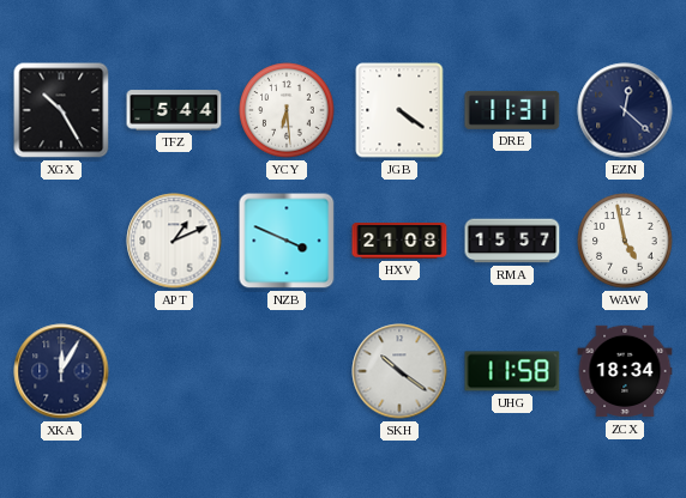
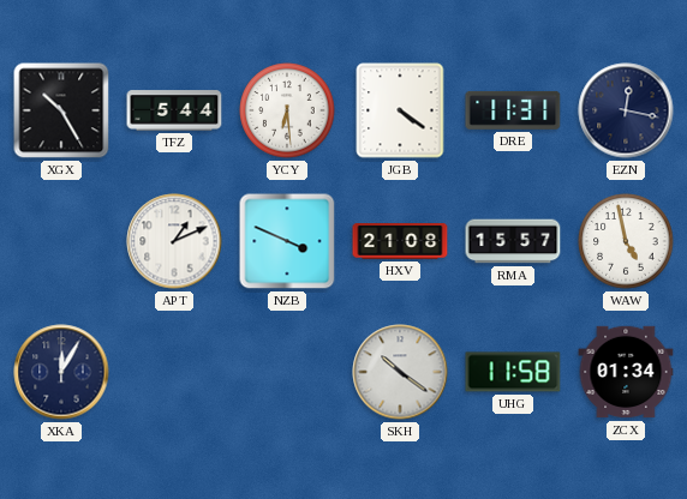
EZN: 12:22 -> 12:17
ZCX: 18:34 -> 01:34
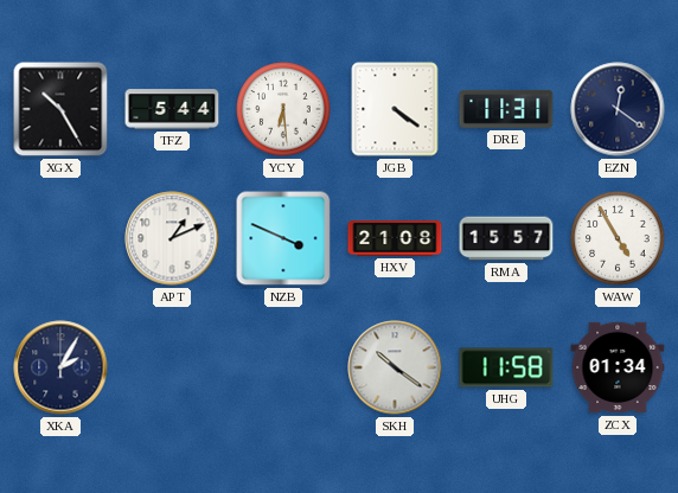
EZN: 12:17 -> 12:21
WAW: 4:58 -> 4:55
XKA: 12:05 -> 2:05
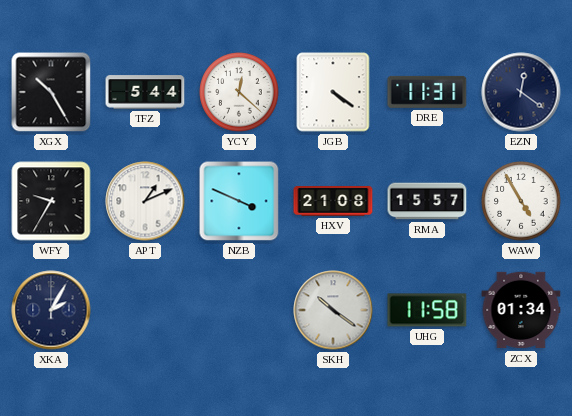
YCY: 6:29 -> 12:22
WFY: none -> 9:35
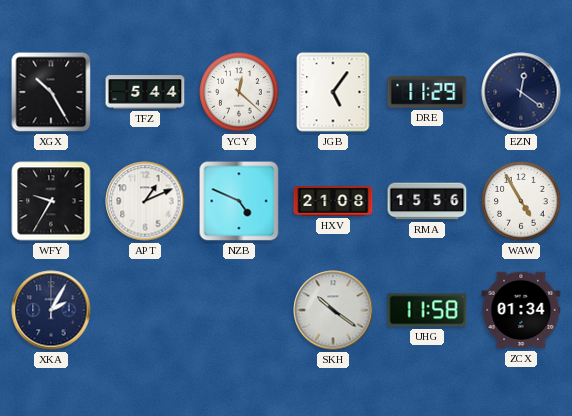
JGB: 4:21 -> 5:06
DRE: 11:31 -> 11:29
NZB: 3:49 -> 4:49
RMA: 15:57 -> 15:56
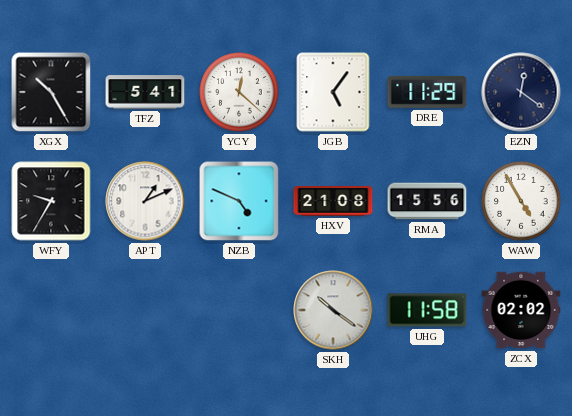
TFZ: 5:44 -> 5:41
XKA: 2:05 -> none
ZCX: 01:34 -> 02:02
